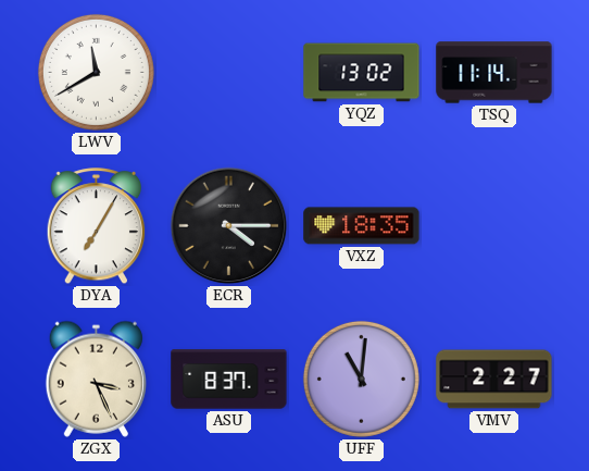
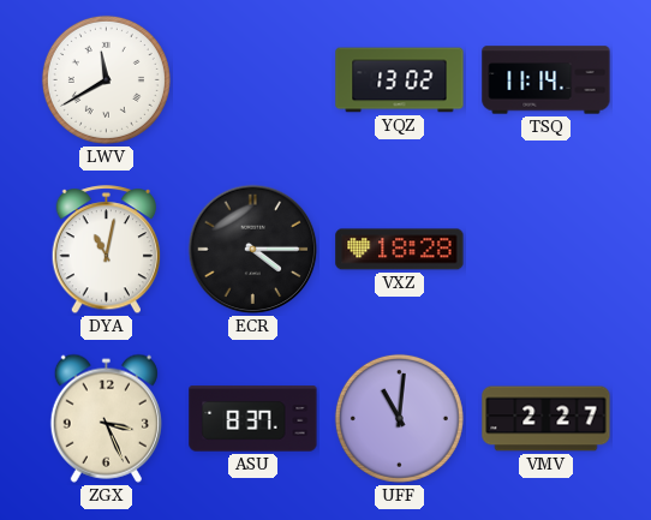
DYA: 7:05 -> 11:02
VXZ: 18:35 -> 18:28
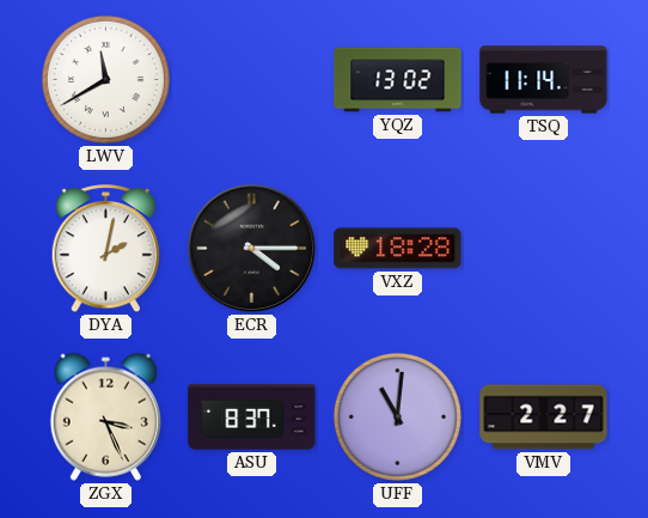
DYA: 11:02 -> 2:02
